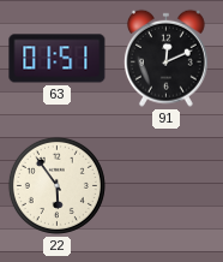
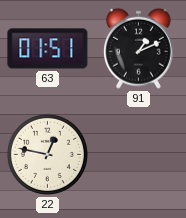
91: 12:11 -> 1:11
22: 5:54 -> 12:47
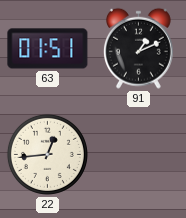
22: 12:47 -> 12:44
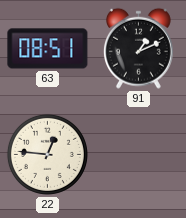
63: 01:51 -> 08:51
22: 12:44 -> 12:46
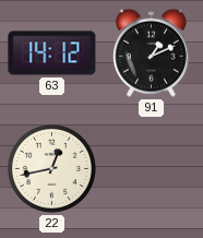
63: 08:51 -> 14:12
22: 12:46 -> 12:43
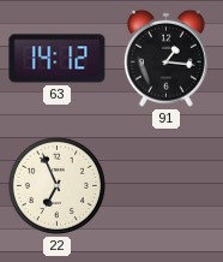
91: 1:11 -> 1:16
22: 12:43 -> 6:56
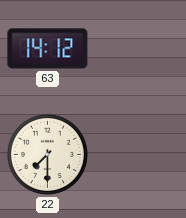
91: 1:16 -> none
22: 6:56 -> 7:30
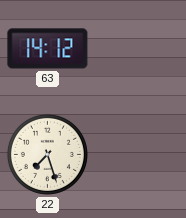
22: 7:30 -> 7:27
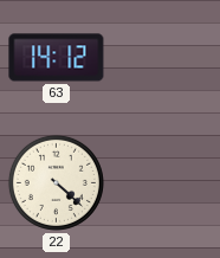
22: 7:27 -> 4:22
